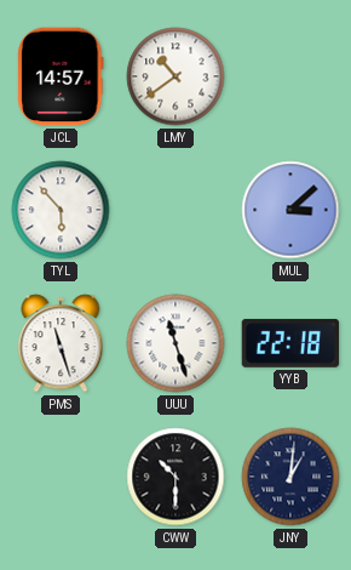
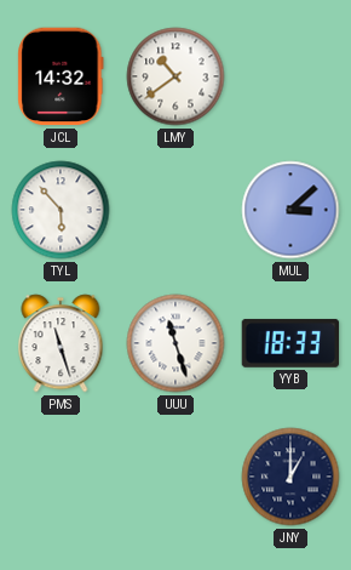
JCL: 14:57 -> 14:32
YYB: 22:18 -> 18:33
CWW: 10:30 -> none
JNY: 1:01 -> 1:00
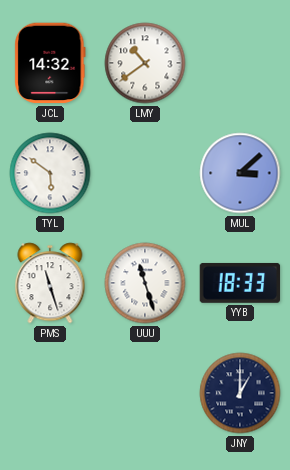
TYL: 5:53 -> 5:51
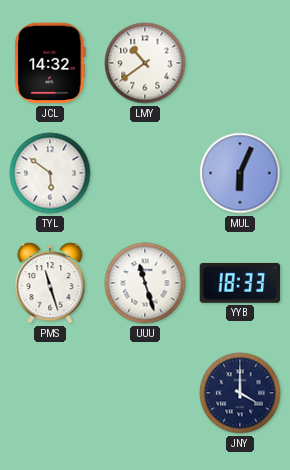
MUL: 3:08 -> 6:04
JNY: 1:00 -> 4:00
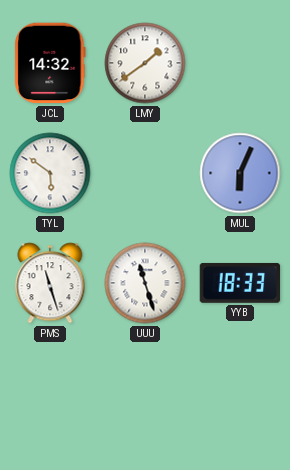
LMY: 10:39 -> 1:39
JNY: 4:00 -> none
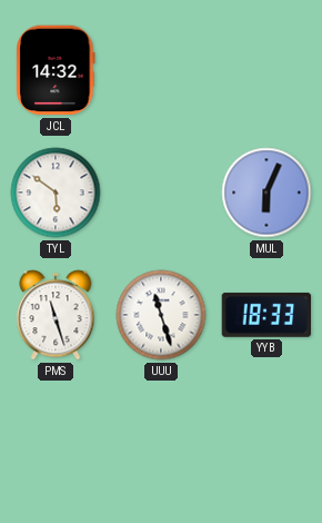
LMY: 1:39 -> none
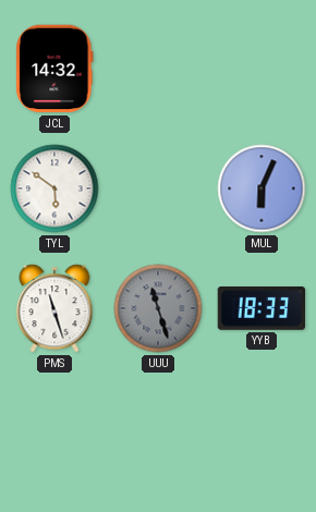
UUU dial: white -> grey
